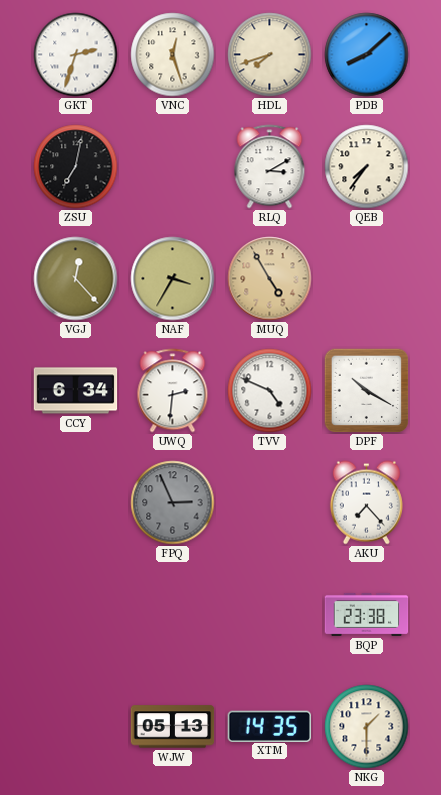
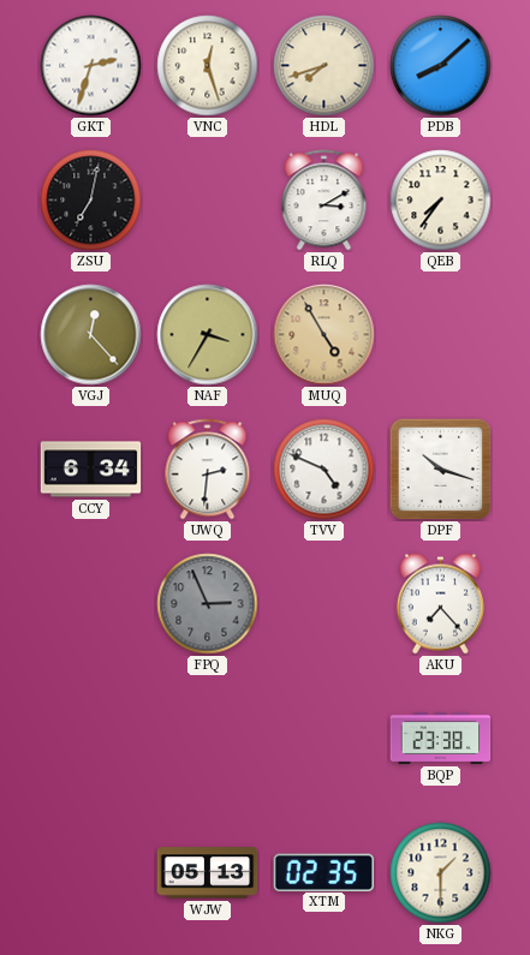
DPF: 10:20 -> 10:18
XTM: 14:35 -> 02:35
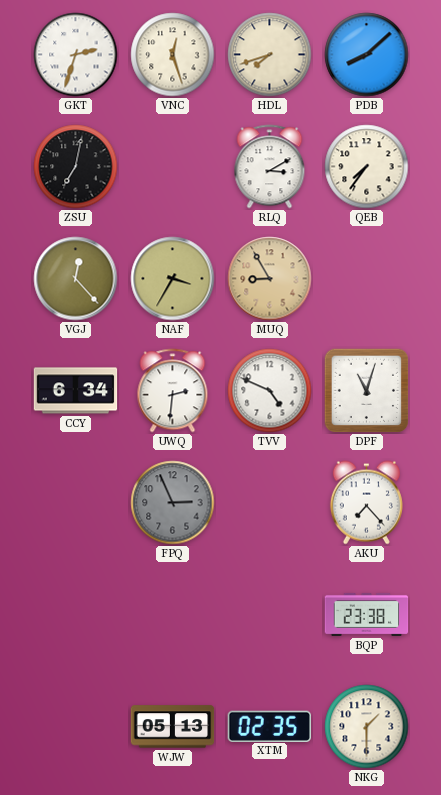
MUQ: 4:55 -> 8:55
DPF: 10:18 -> 11:03
